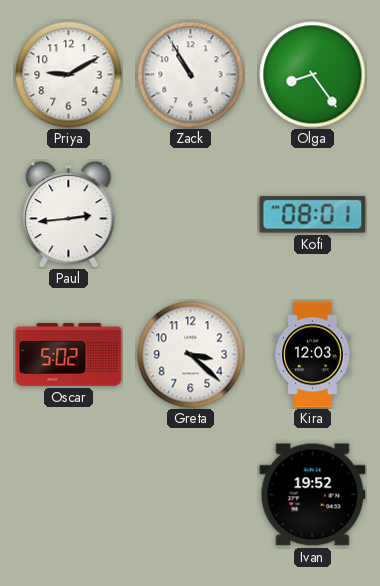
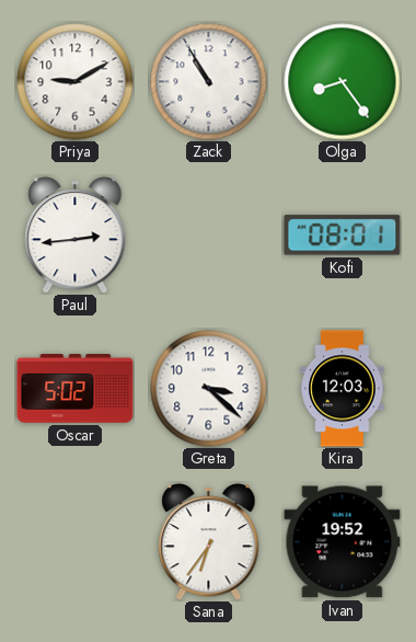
Sana: none -> 6:36
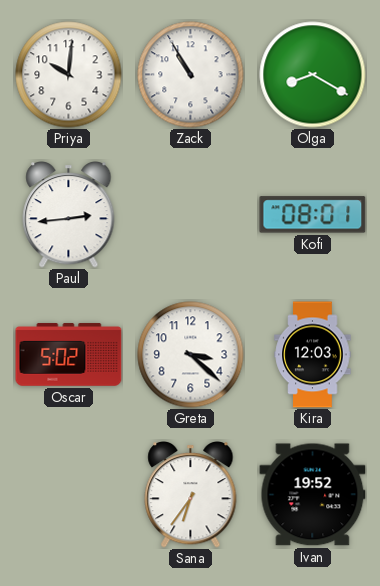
Priya: 9:10 -> 10:01
Olga: 8:24 -> 8:20
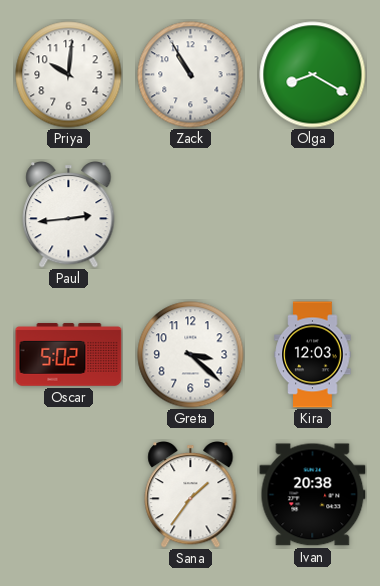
Kofi: 08:01 -> none
Sana: 6:36 -> 1:36
Ivan: 19:52 -> 20:38
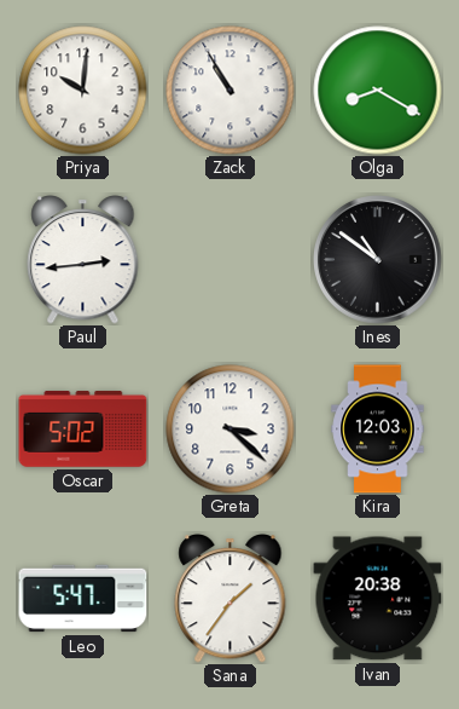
Ines: none -> 10:51
Leo: none -> 5:47
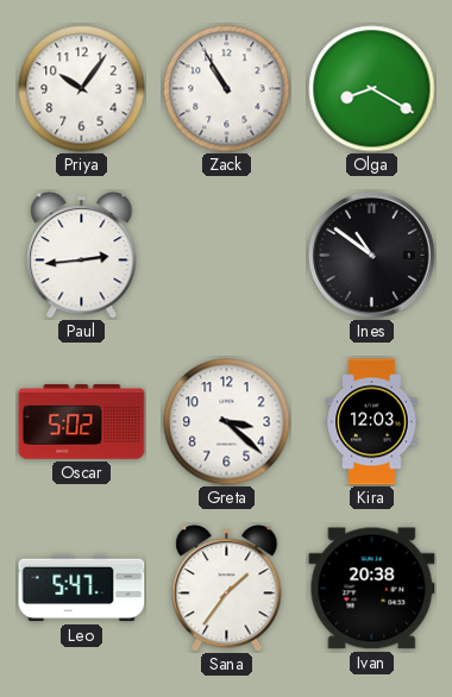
Priya: 10:01 -> 10:06
